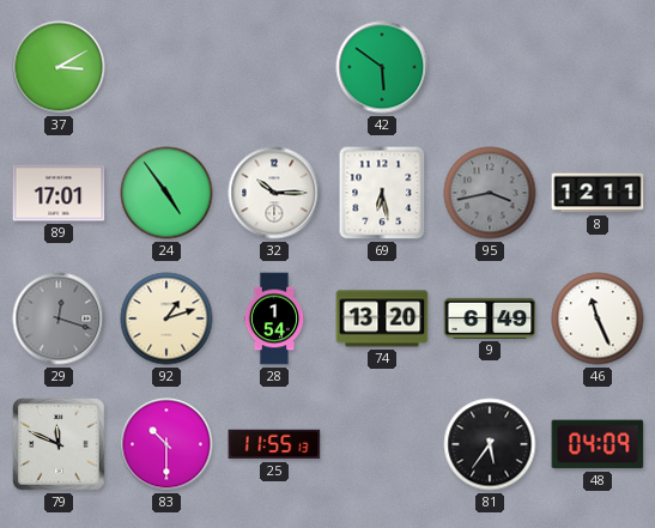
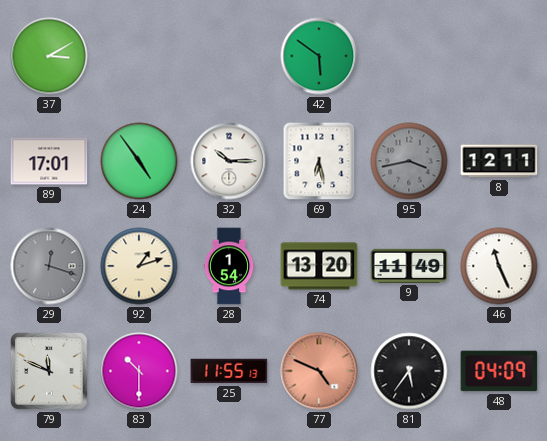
9: 6:49 -> 11:49
77: none -> 4:49
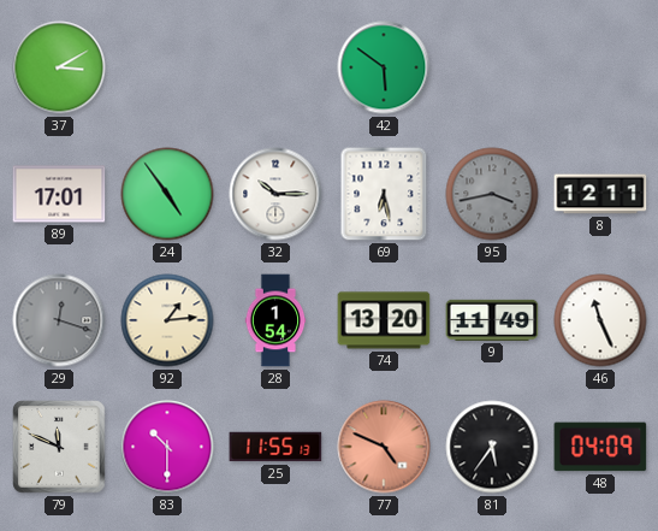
92: 1:12 -> 1:14
